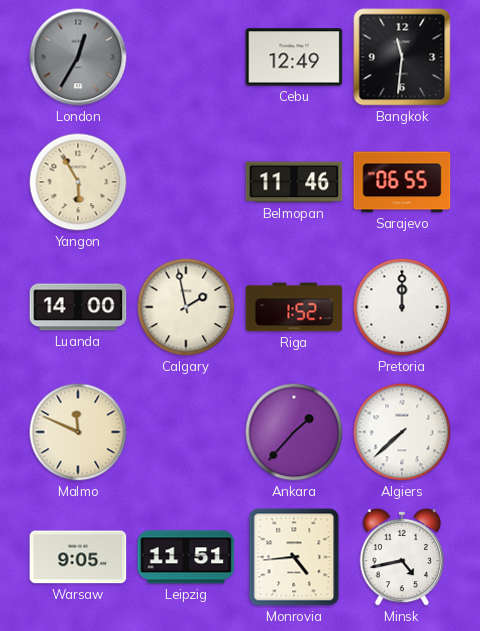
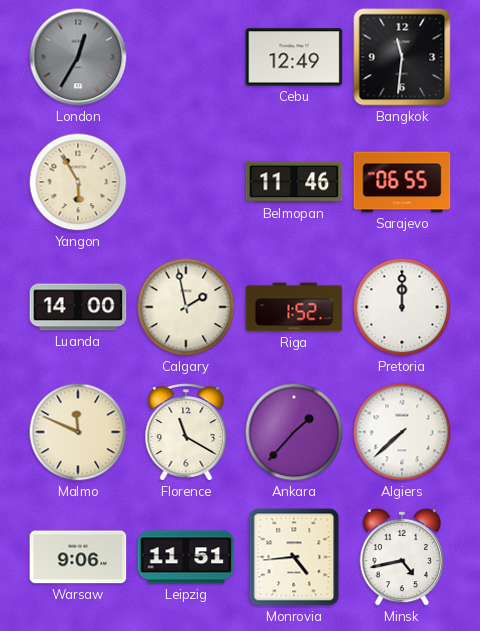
Florence: none -> 11:20
Warsaw: 9:05 -> 9:06
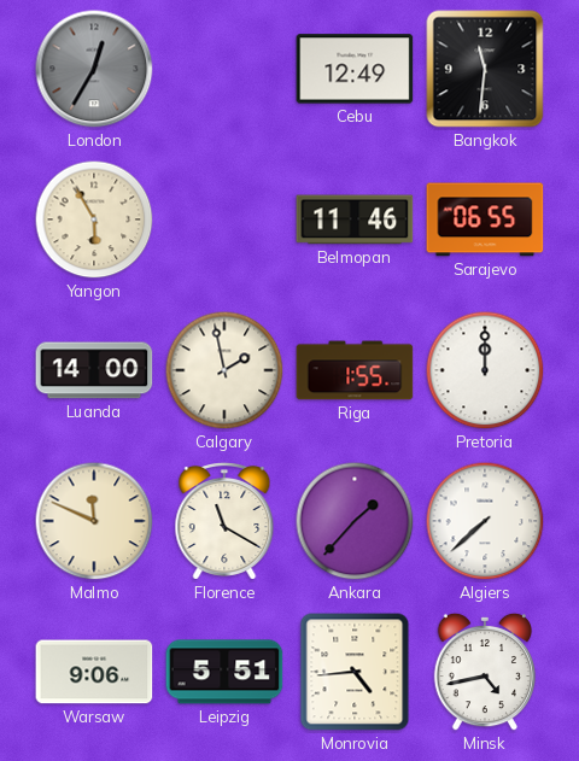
Riga: 1:52 -> 1:55
Leipzig: 11:51 -> 5:51
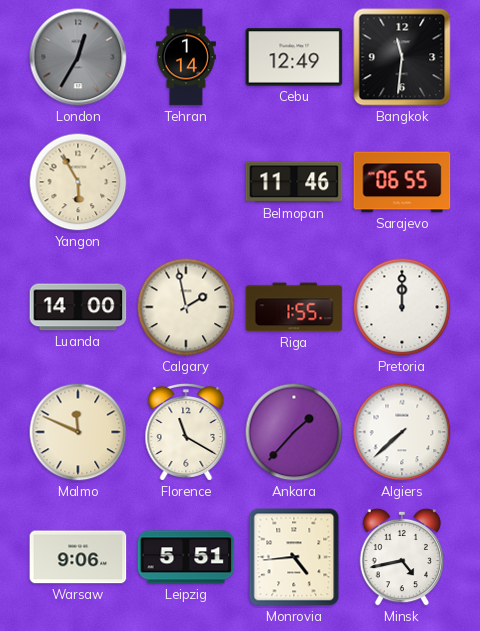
Tehran: none -> 1:14
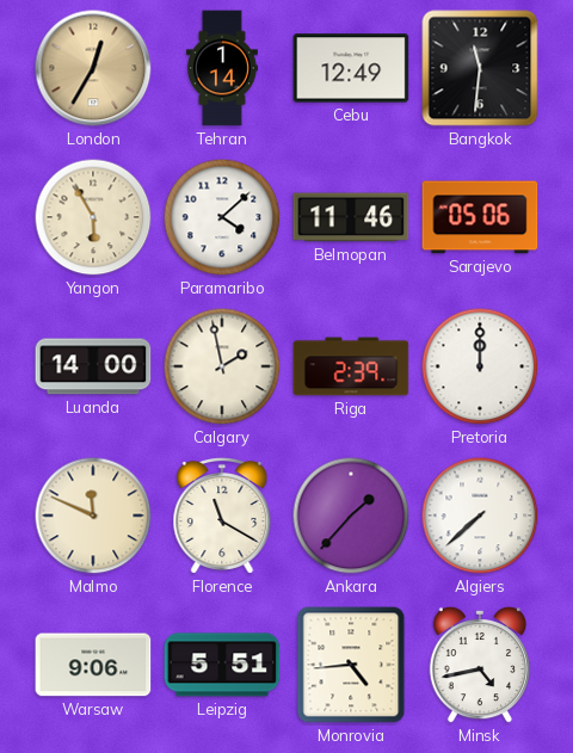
London dial: grey -> champagne
Paramaribo: none -> 4:08
Sarajevo: 06:55 -> 05:06
Riga: 1:55 -> 2:39
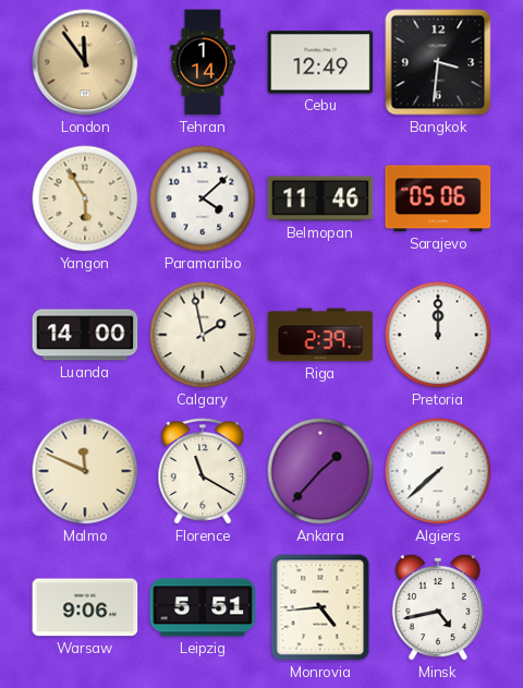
London: 12:35 -> 11:54
Bangkok: 11:31 -> 3:31
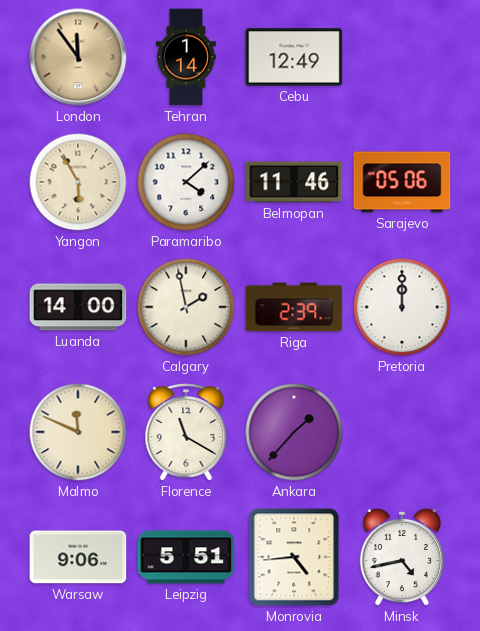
Bangkok: 3:31 -> none
Algiers: 7:38 -> none
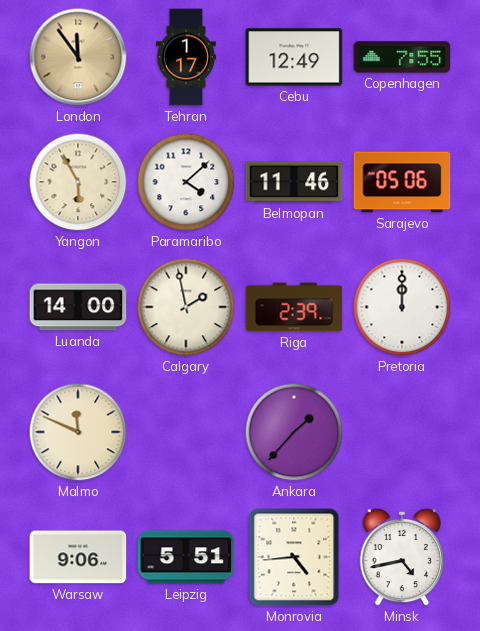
Tehran: 1:14 -> 1:17
Copenhagen: none -> 7:55
Florence: 11:20 -> none
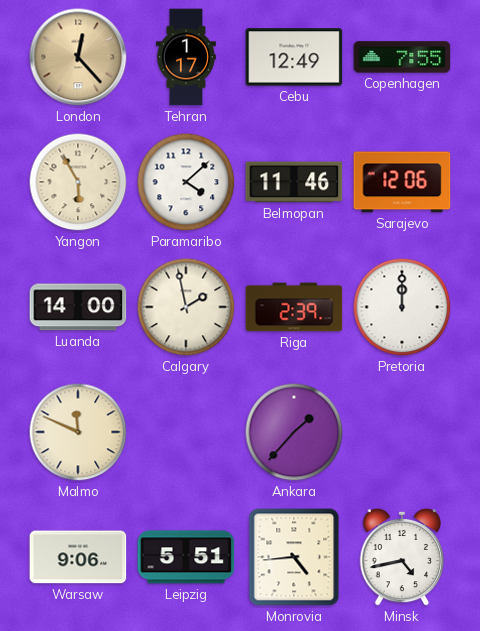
London: 11:54 -> 12:23
Sarajevo: 05:06 -> 12:06
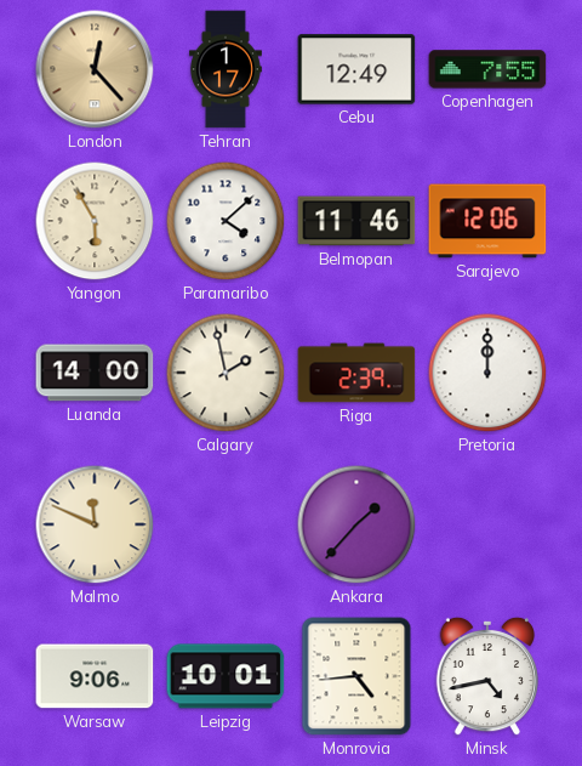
Leipzig: 5:51 -> 10:01
